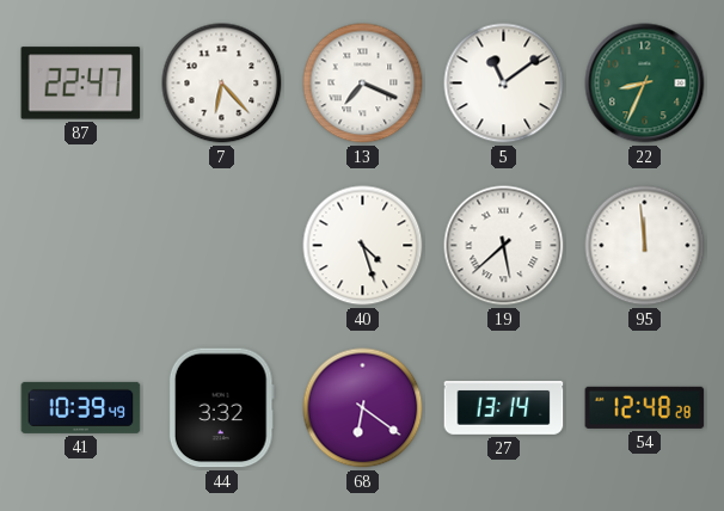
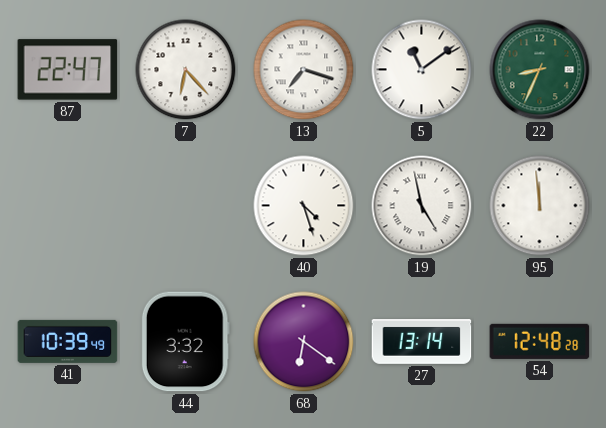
13: 7:19 -> 7:18
19: 5:38 -> 4:58
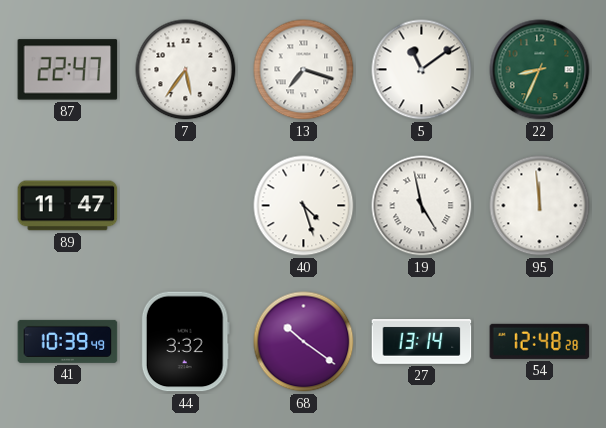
7: 6:23 -> 5:36
89: none -> 11:47
68: 6:21 -> 10:21
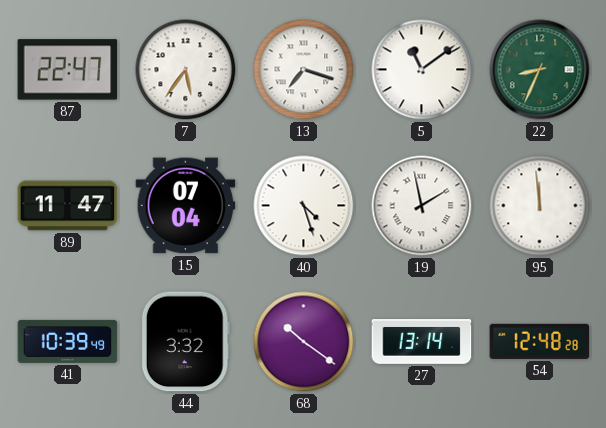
15: none -> 07:04
19: 4:58 -> 1:58
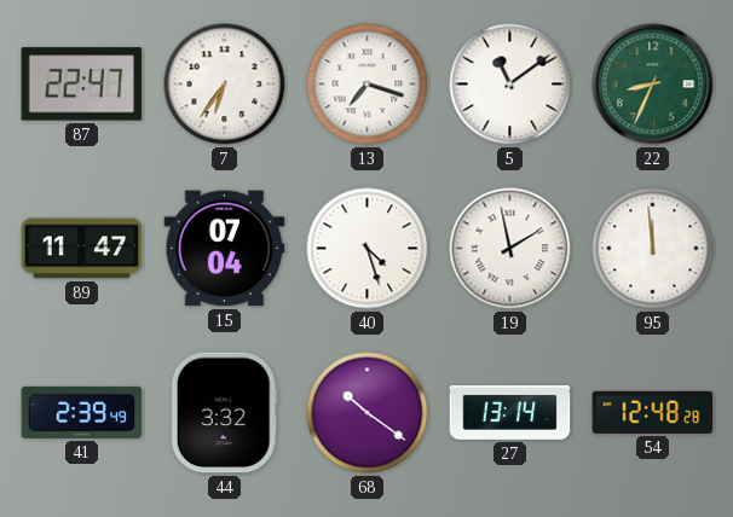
7: 5:36 -> 6:36
41: 10:39 -> 2:39
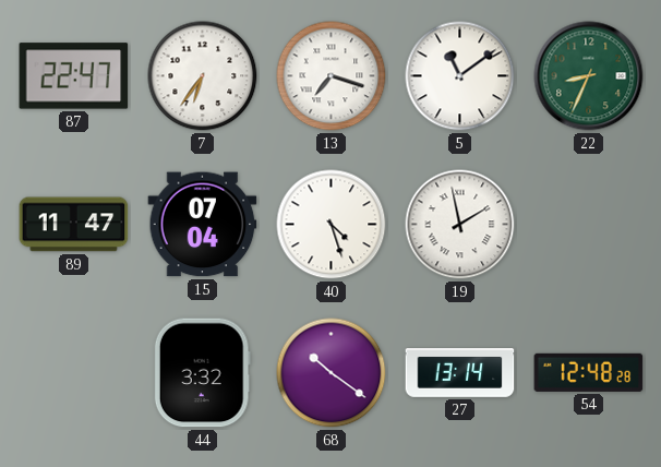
95: 11:59 -> none
41: 2:39 -> none
